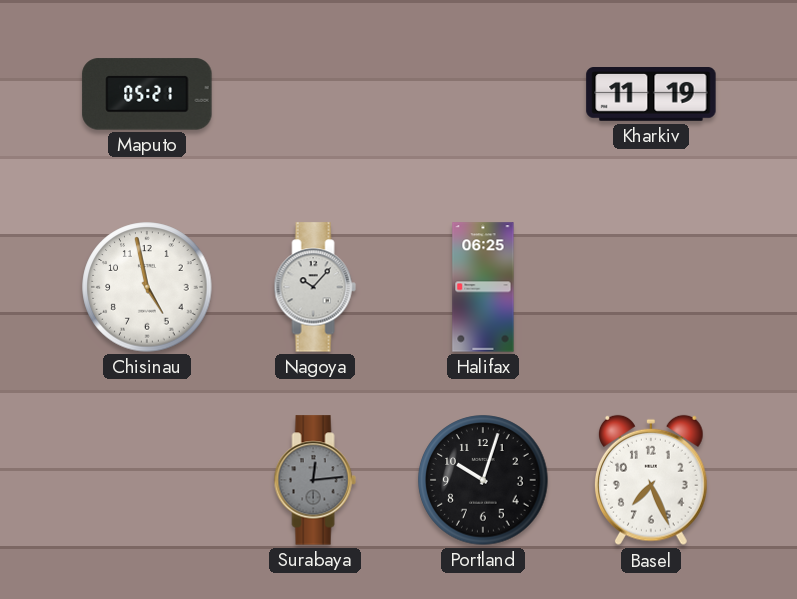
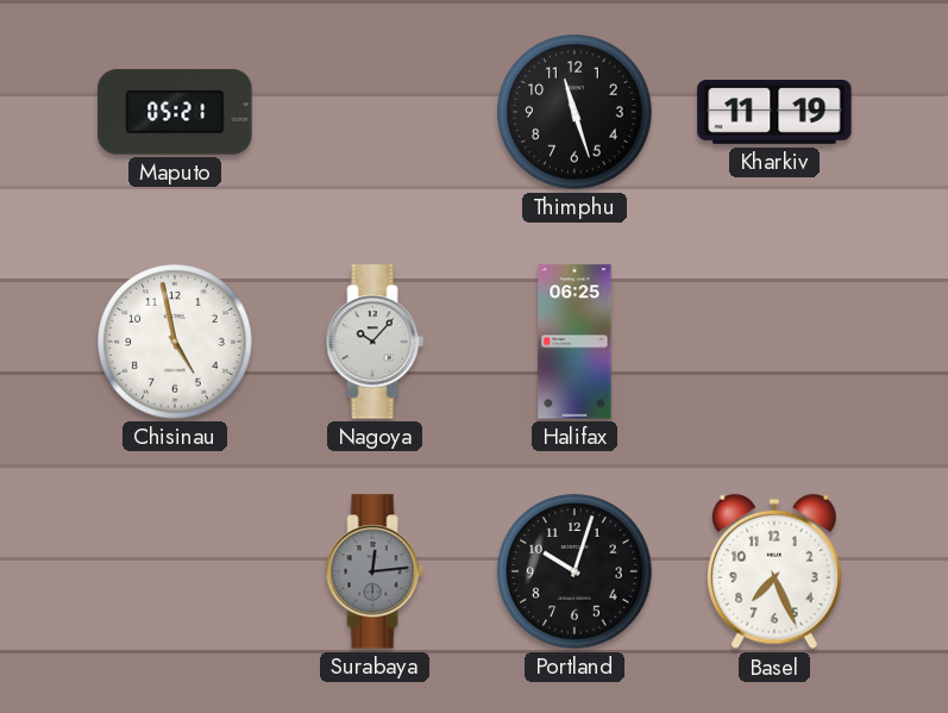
Thimphu: none -> 11:27
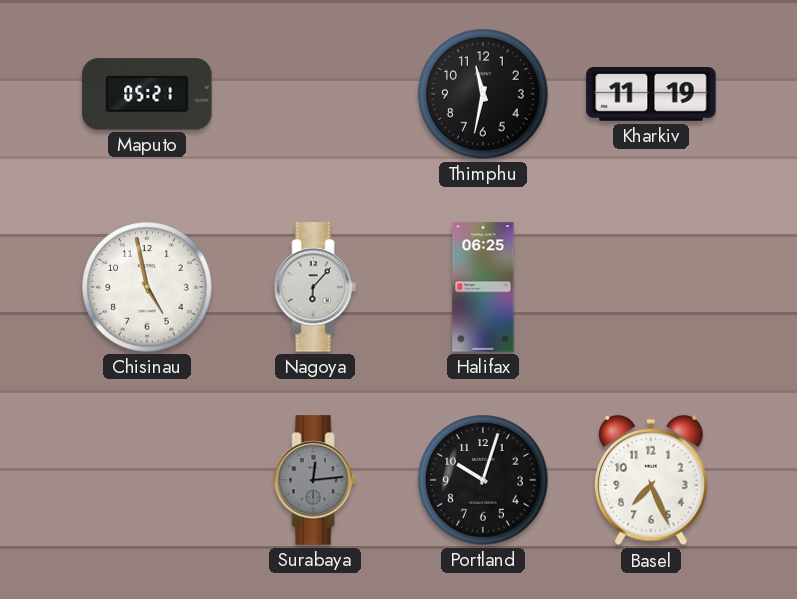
Thimphu: 11:27 -> 11:32
Nagoya: 10:07 -> 6:07
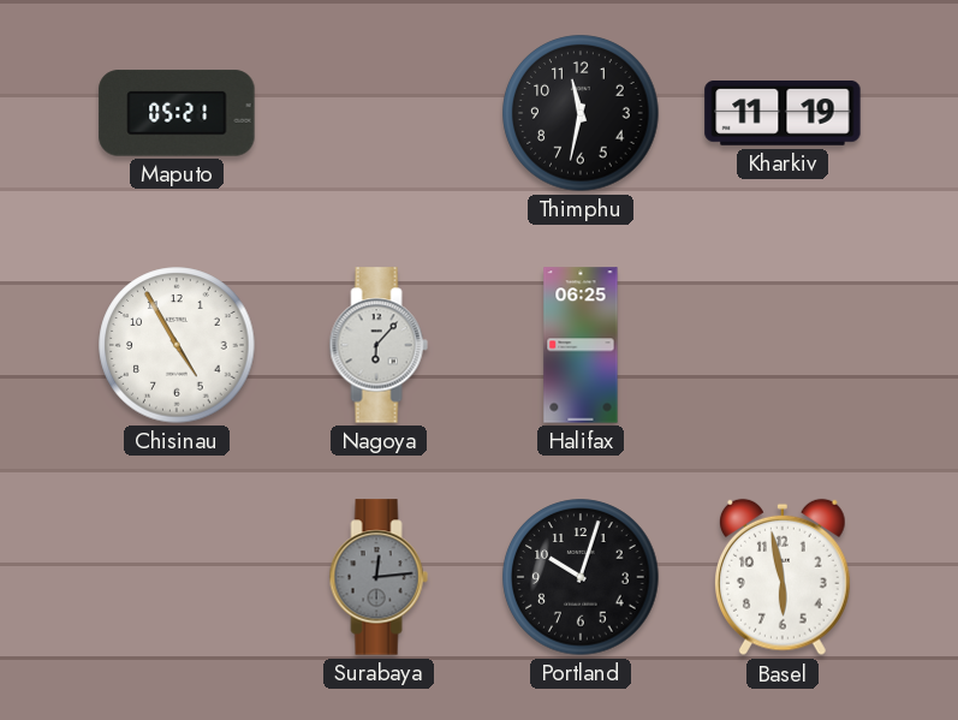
Chisinau: 4:58 -> 4:55
Basel: 7:26 -> 5:58
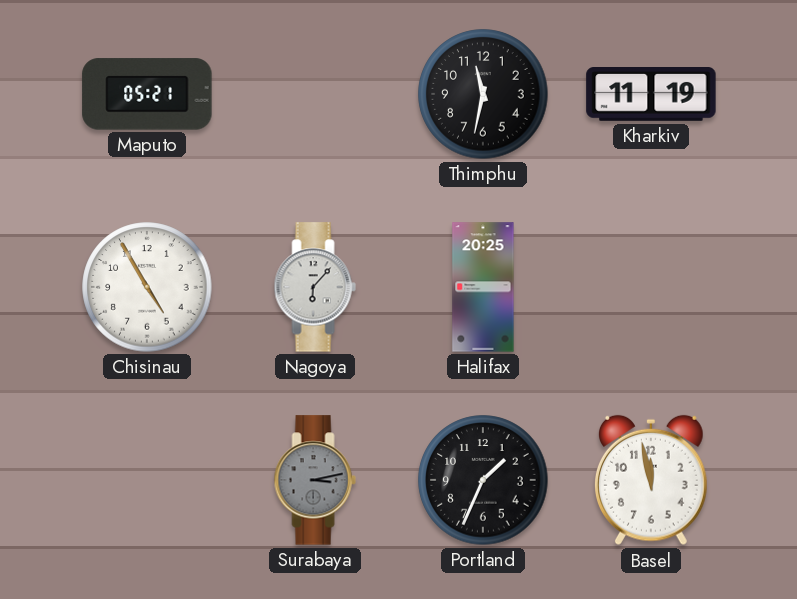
Halifax: 06:25 -> 20:25
Surabaya: 12:14 -> 3:13
Portland: 10:03 -> 1:34
Basel: 5:58 -> 11:58
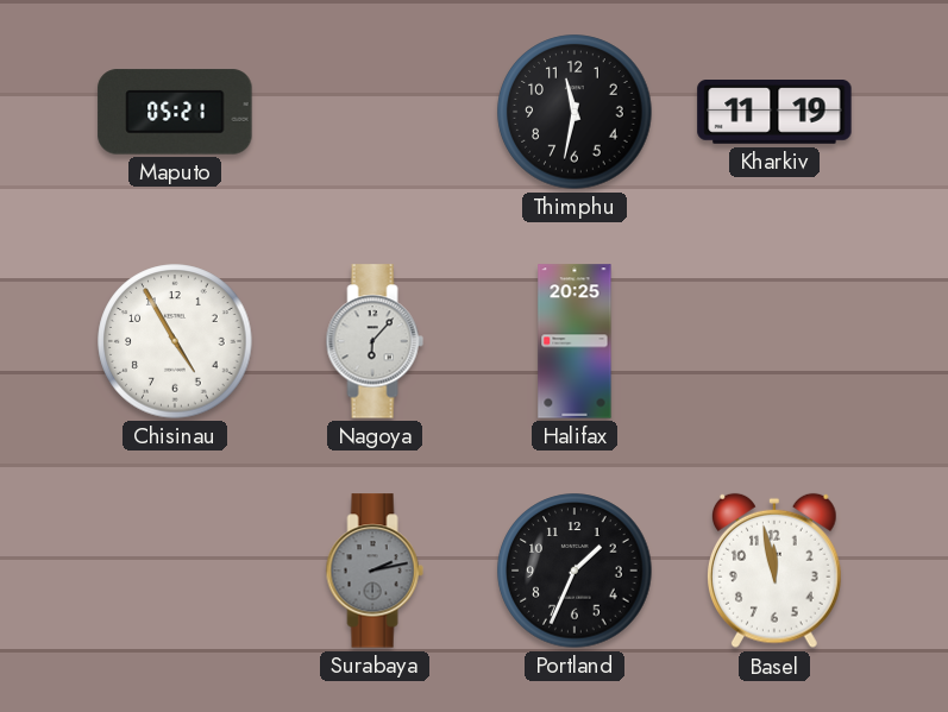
Surabaya: 3:13 -> 2:13
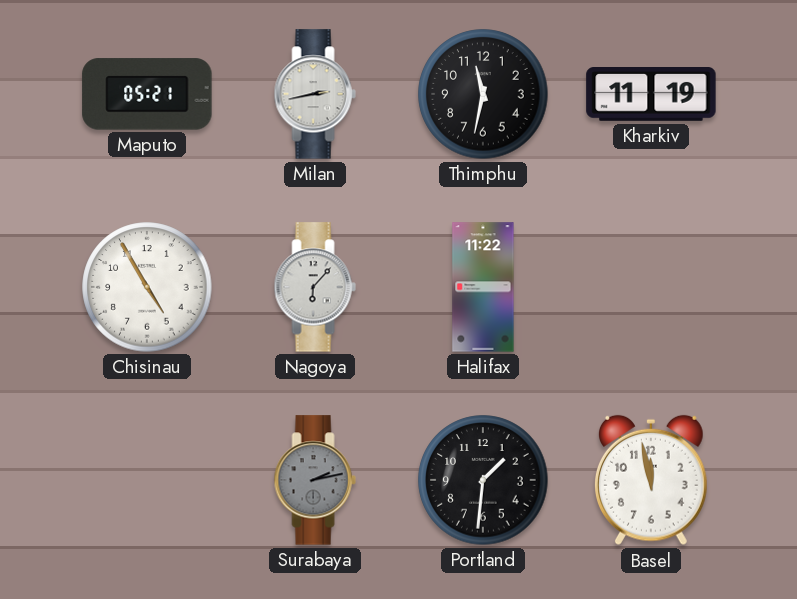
Milan: none -> 2:43
Halifax: 20:25 -> 11:22
Portland: 1:34 -> 1:31
